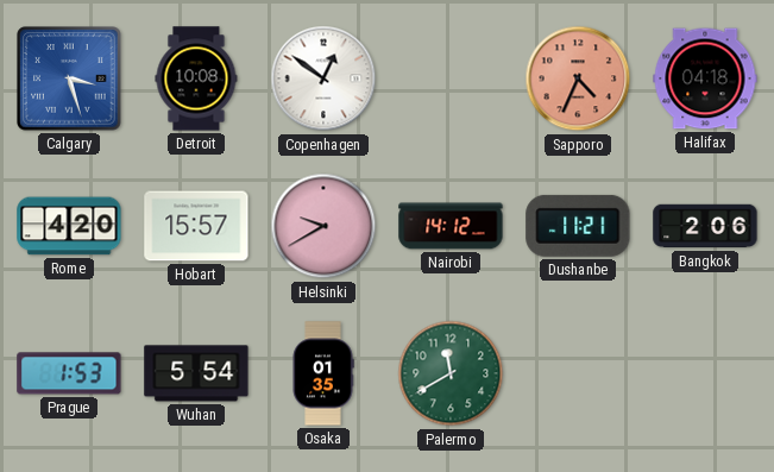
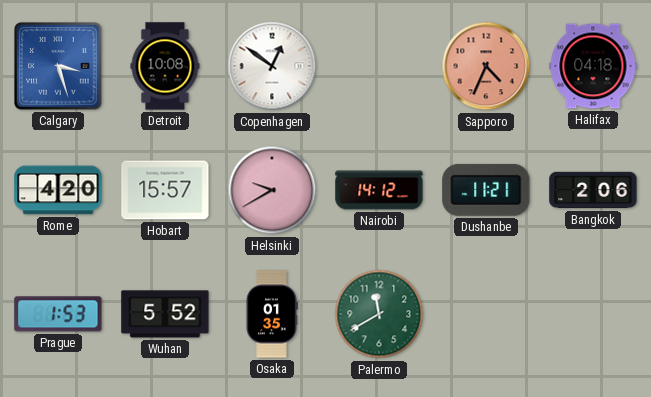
Wuhan: 5:54 -> 5:52
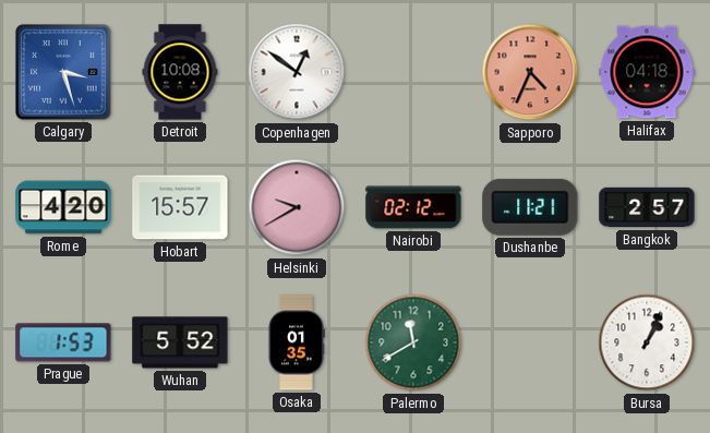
Nairobi: 14:12 -> 02:12
Bangkok: 2:06 -> 2:57
Bursa: none -> 1:04
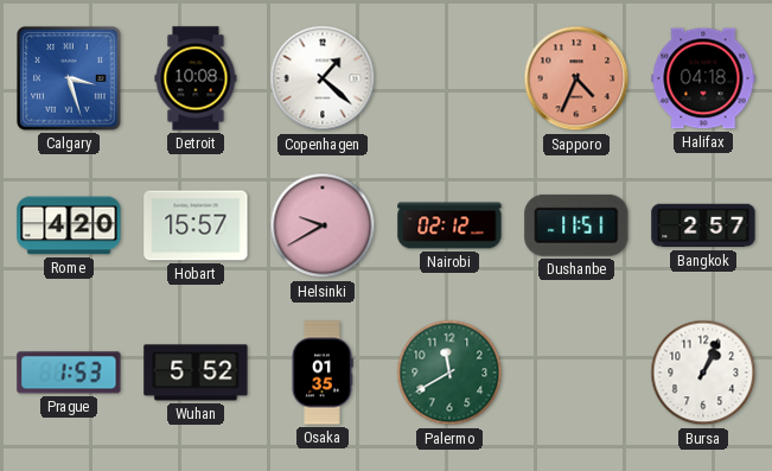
Copenhagen: 12:51 -> 1:22
Dushanbe: 11:21 -> 11:51
